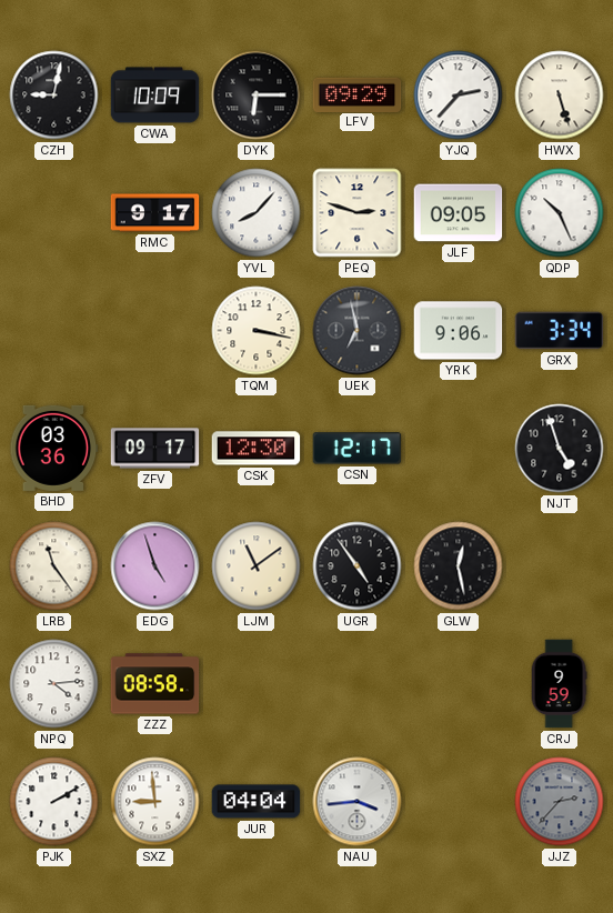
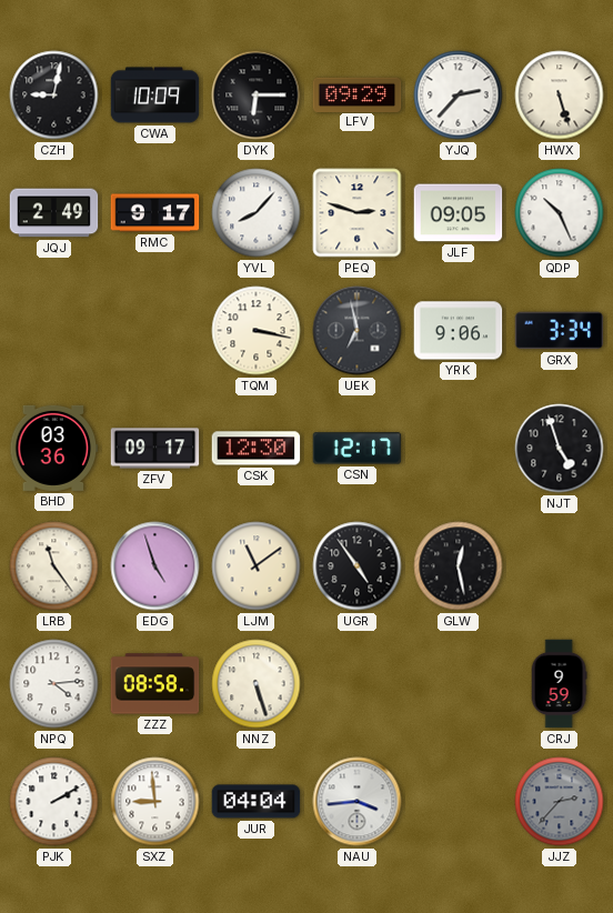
JQJ: none -> 2:49
NNZ: none -> 5:27
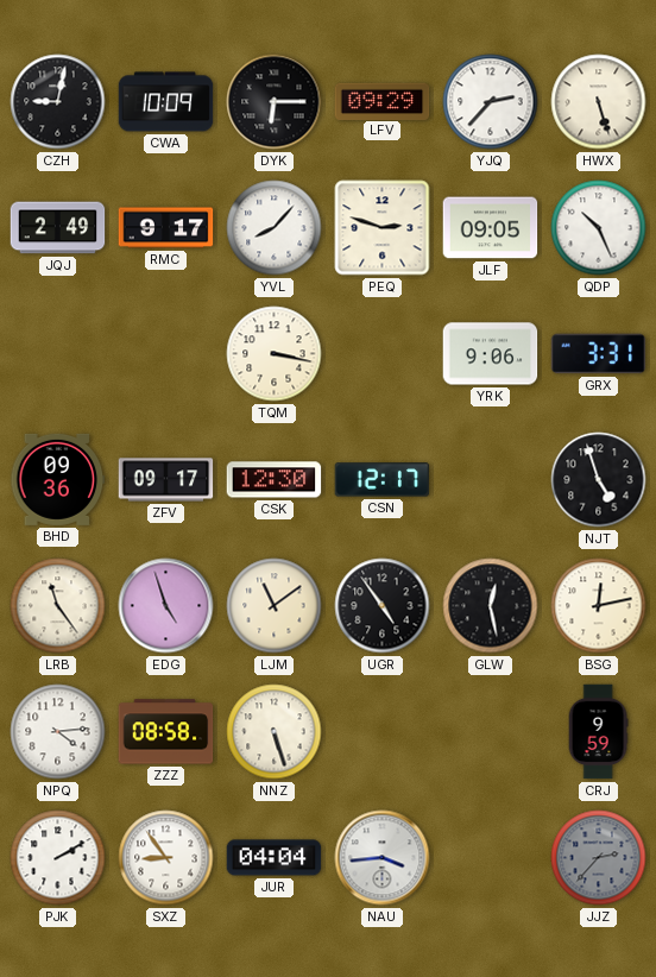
UEK: 6:58 -> none
GRX: 3:34 -> 3:31
BHD: 03:36 -> 09:36
BSG: none -> 12:13
SXZ: 8:59 -> 8:54
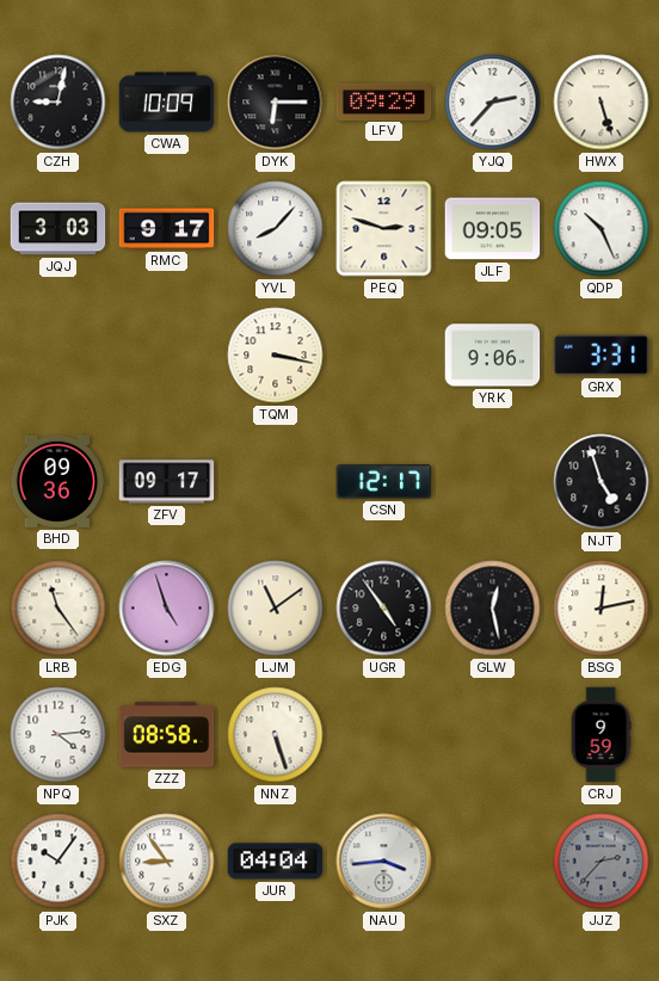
JQJ: 2:49 -> 3:03
CSK: 12:30 -> none
PJK: 2:10 -> 10:06
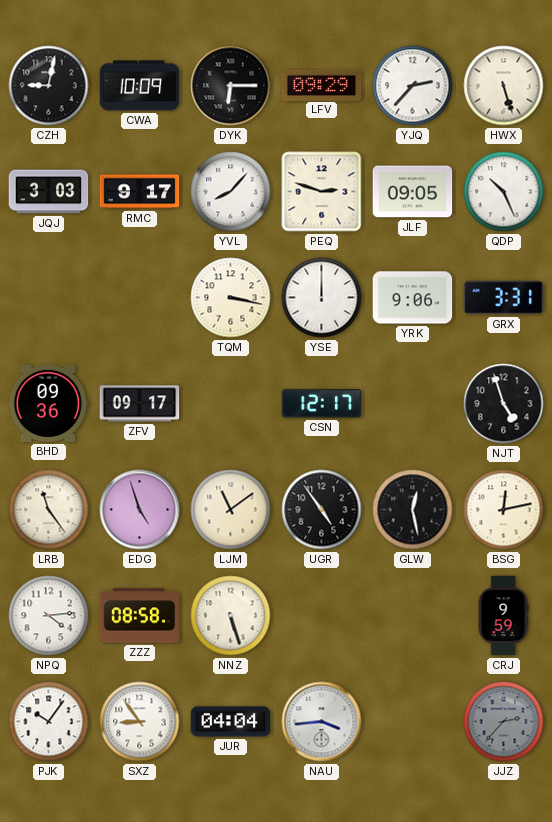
YSE: none -> 12:00
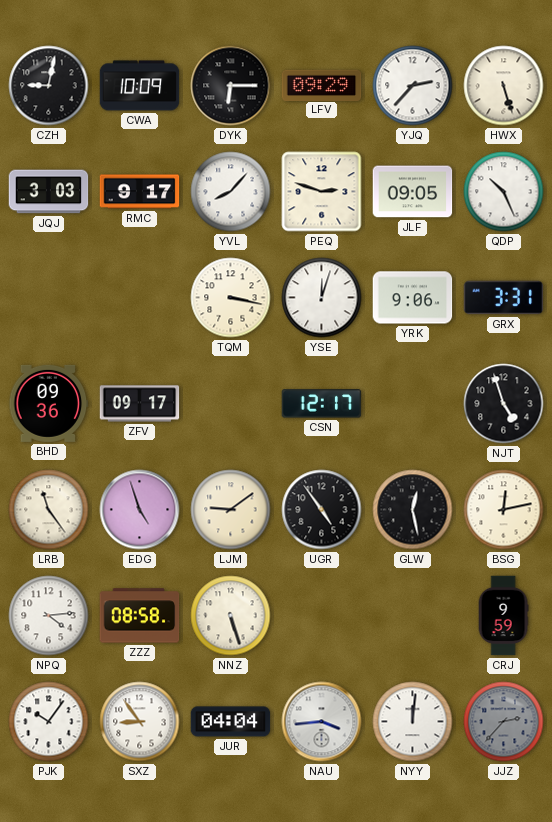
YSE: 12:00 -> 12:03
LJM: 11:09 -> 9:09
NYY: none -> 12:01
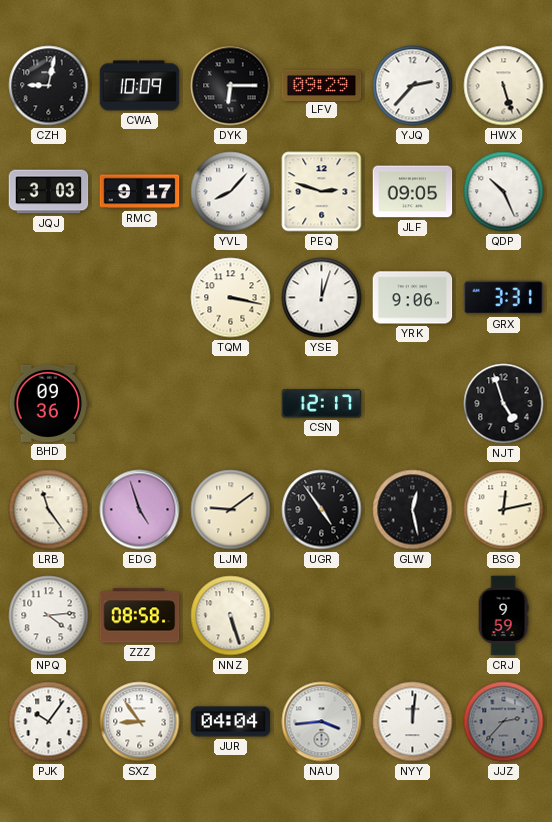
ZFV: 09:17 -> none
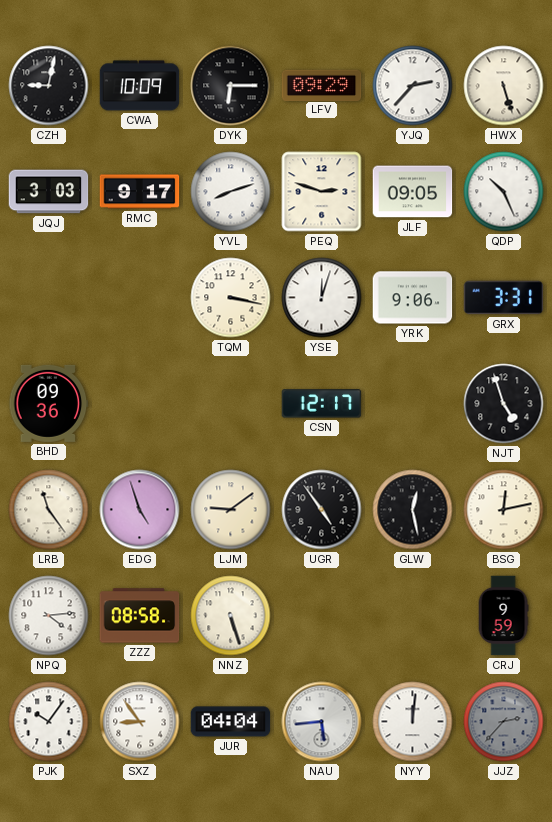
YVL: 8:07 -> 8:12
NAU: 3:44 -> 5:44
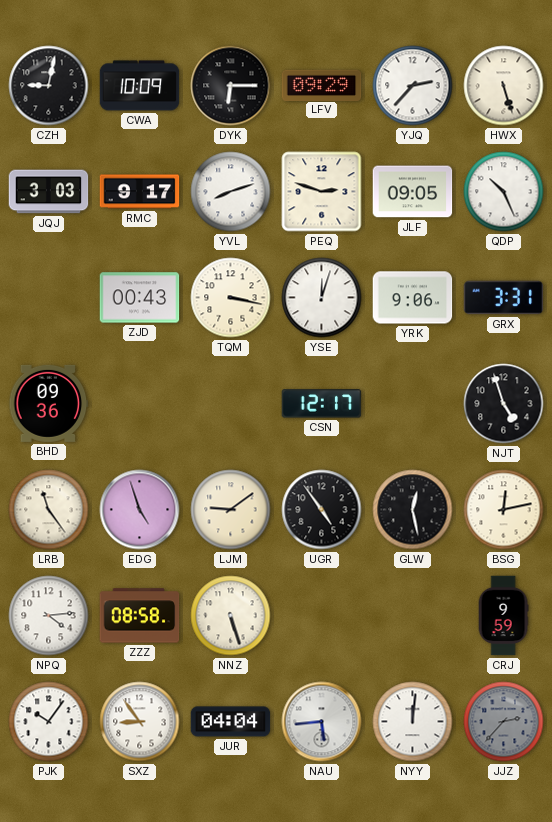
ZJD: none -> 00:43
